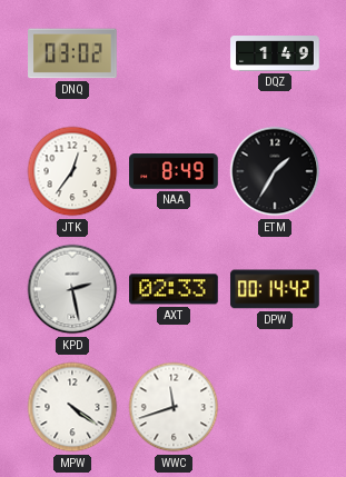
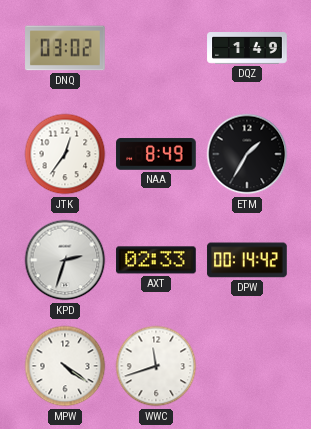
KPD: 2:28 -> 2:33
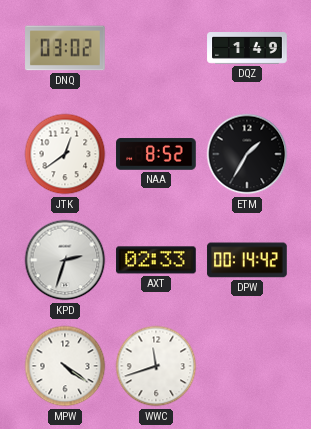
JTK: 12:36 -> 12:39
NAA: 8:49 -> 8:52
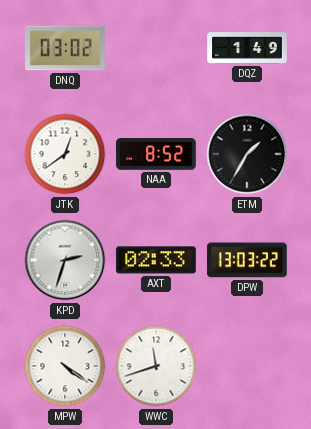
DPW: 00:14 -> 13:03
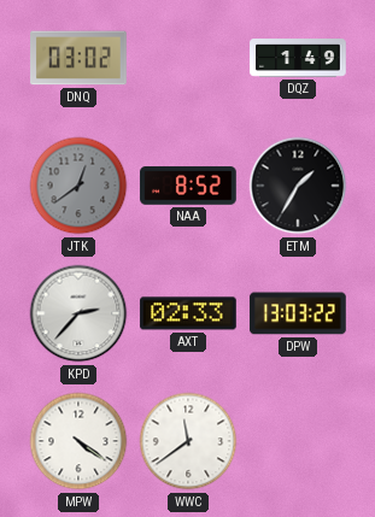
JTK dial: white -> grey
KPD: 2:33 -> 2:37
WWC: 11:42 -> 11:39
